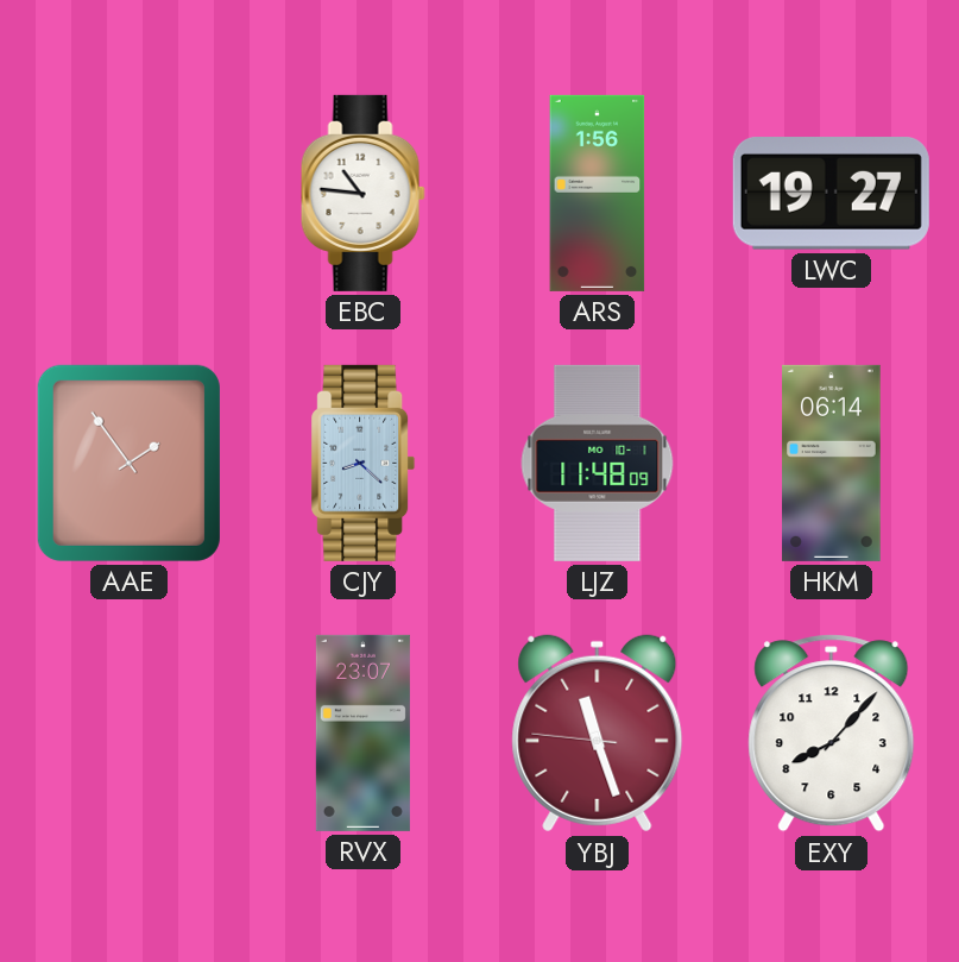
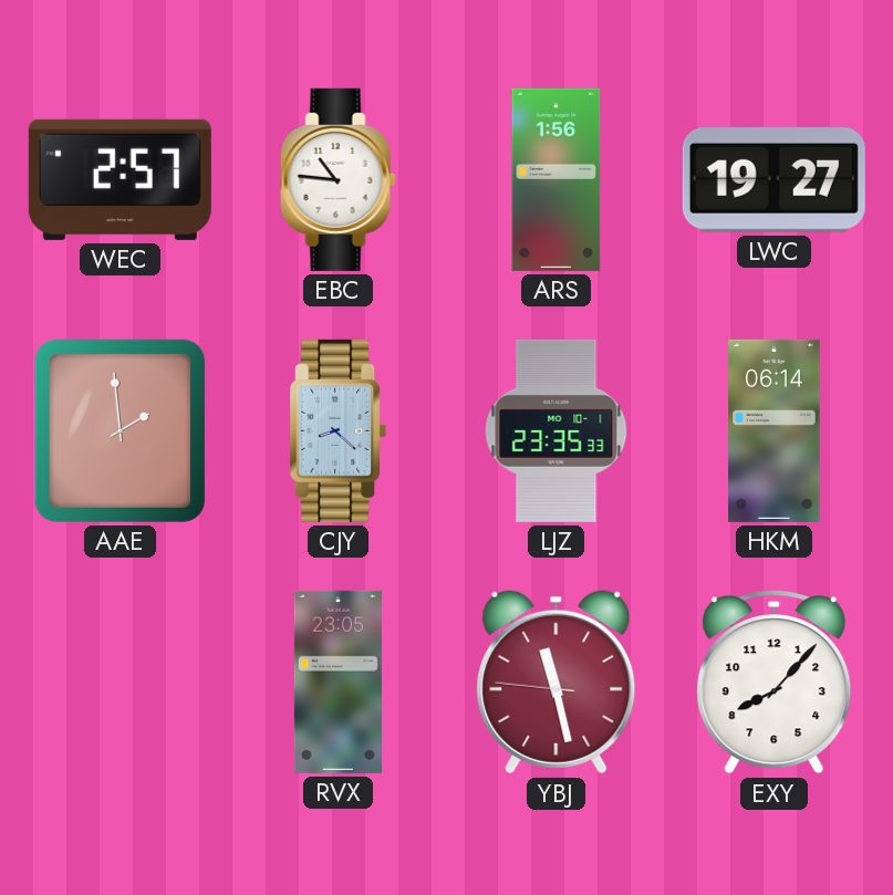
WEC: none -> 2:57
AAE: 1:54 -> 1:59
LJZ: 11:48 -> 23:35
RVX: 23:07 -> 23:05
YBJ: 11:26 -> 11:27
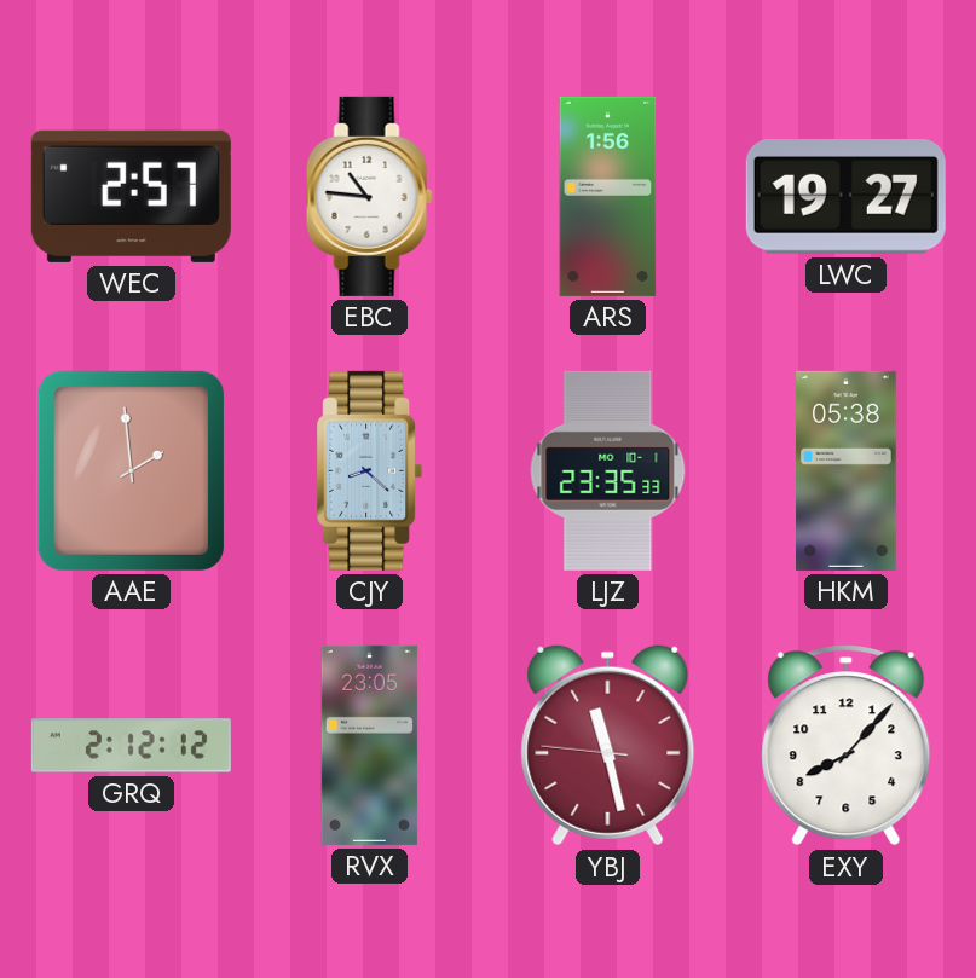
HKM: 06:14 -> 05:38
GRQ: none -> 2:12
